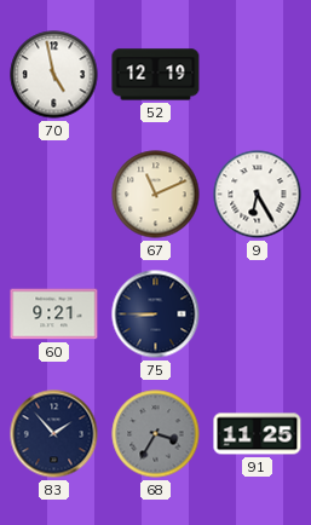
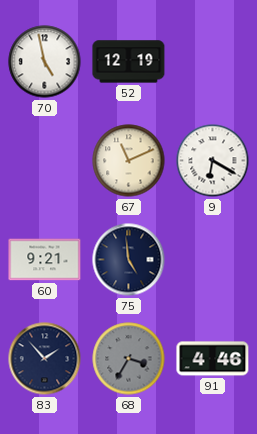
9: 6:25 -> 6:20
75: 8:45 -> 4:59
91: 11:25 -> 4:46
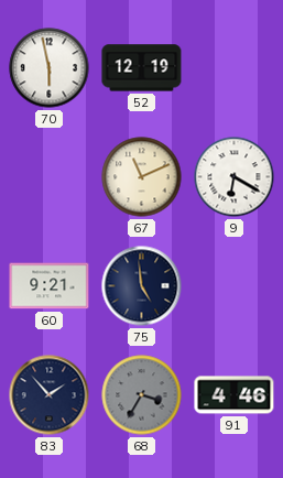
70: 4:58 -> 5:58
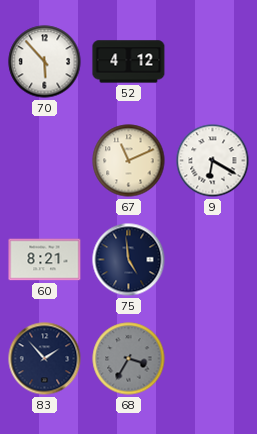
70: 5:58 -> 5:53
52: 12:19 -> 4:12
60: 9:21 -> 8:21
91: 4:46 -> none
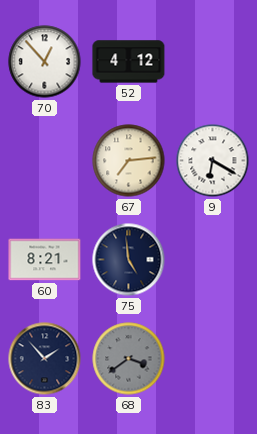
70: 5:53 -> 12:53
67: 11:11 -> 7:14
68: 3:35 -> 3:39
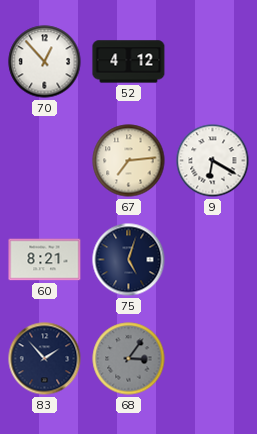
75: 4:59 -> 5:03
68: 3:39 -> 3:06
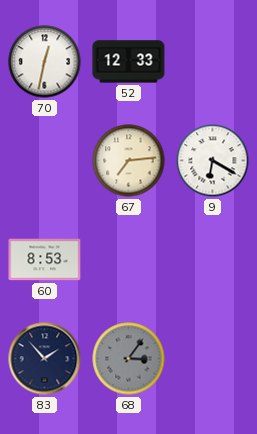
70: 12:53 -> 12:32
52: 4:12 -> 12:33
60: 8:21 -> 8:53
75: 5:03 -> none
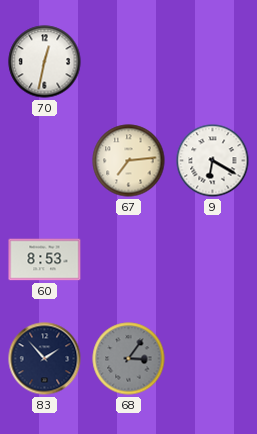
52: 12:33 -> none
